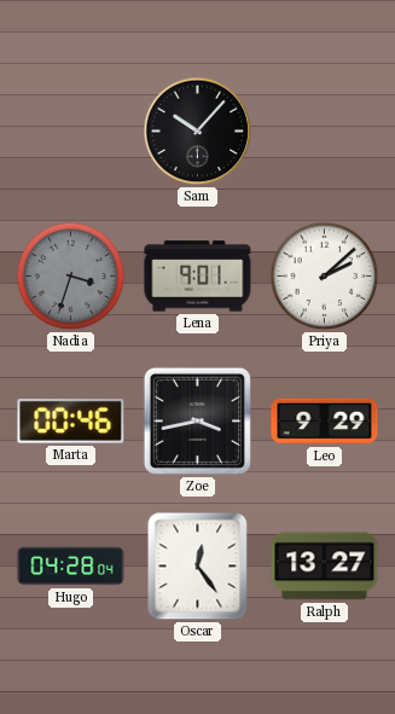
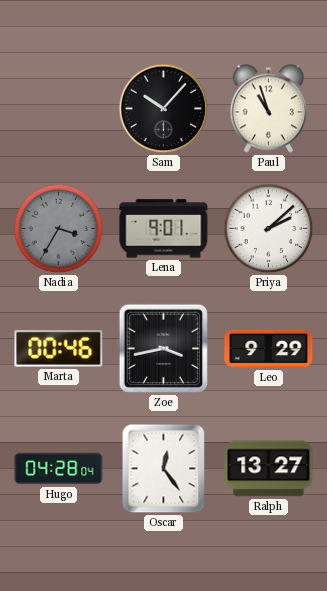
Paul: none -> 10:57
Nadia: 3:33 -> 3:35
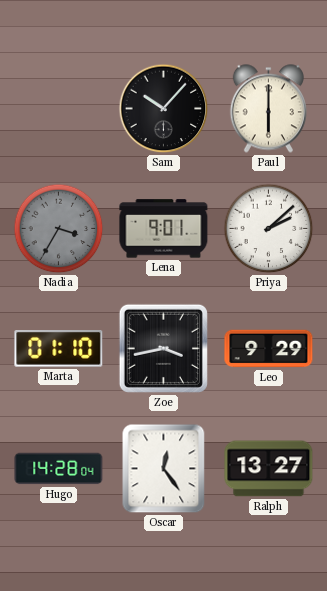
Paul: 10:57 -> 6:00
Marta: 00:46 -> 01:10
Hugo: 04:28 -> 14:28
